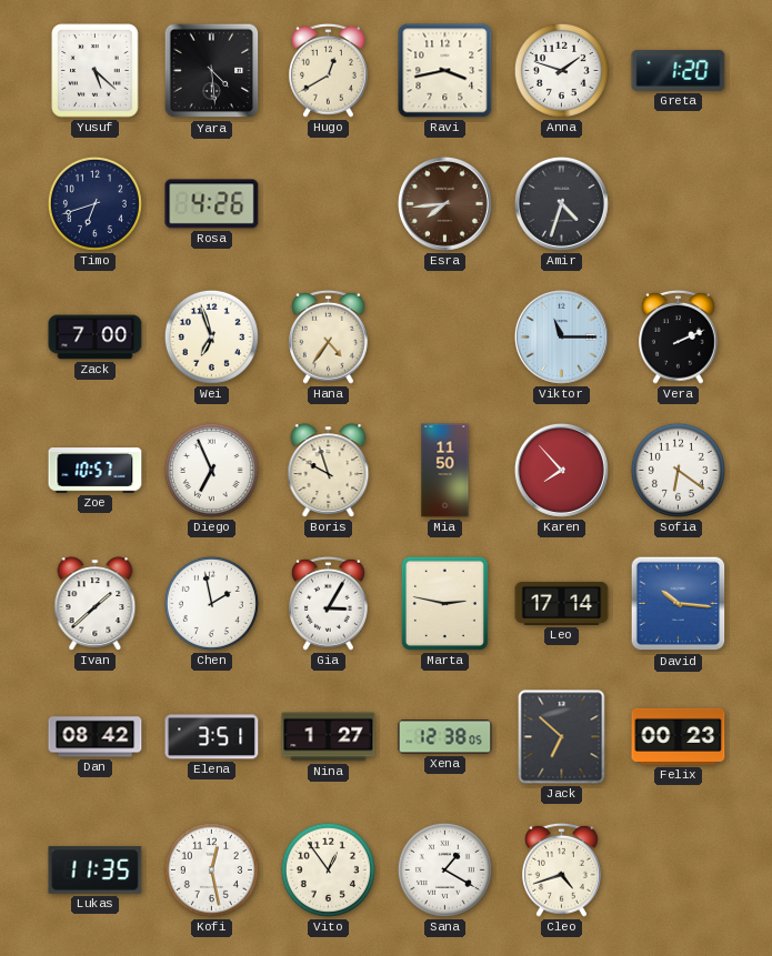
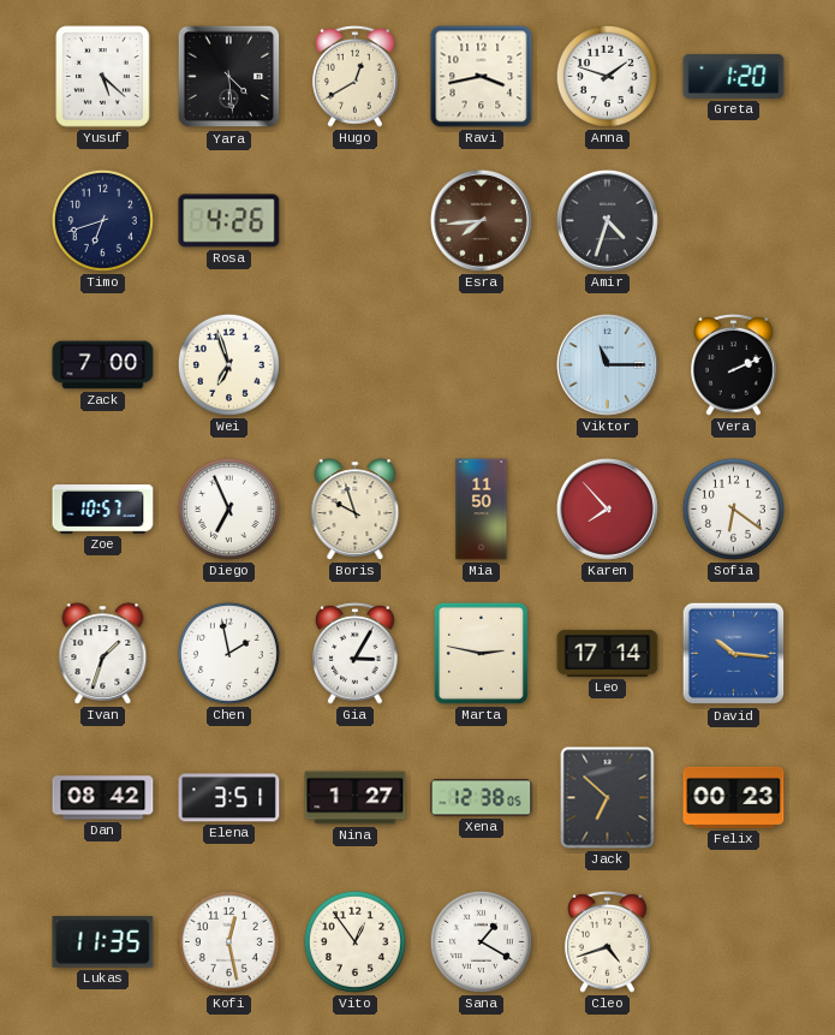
Hana: 4:36 -> none
Ivan: 1:38 -> 1:33
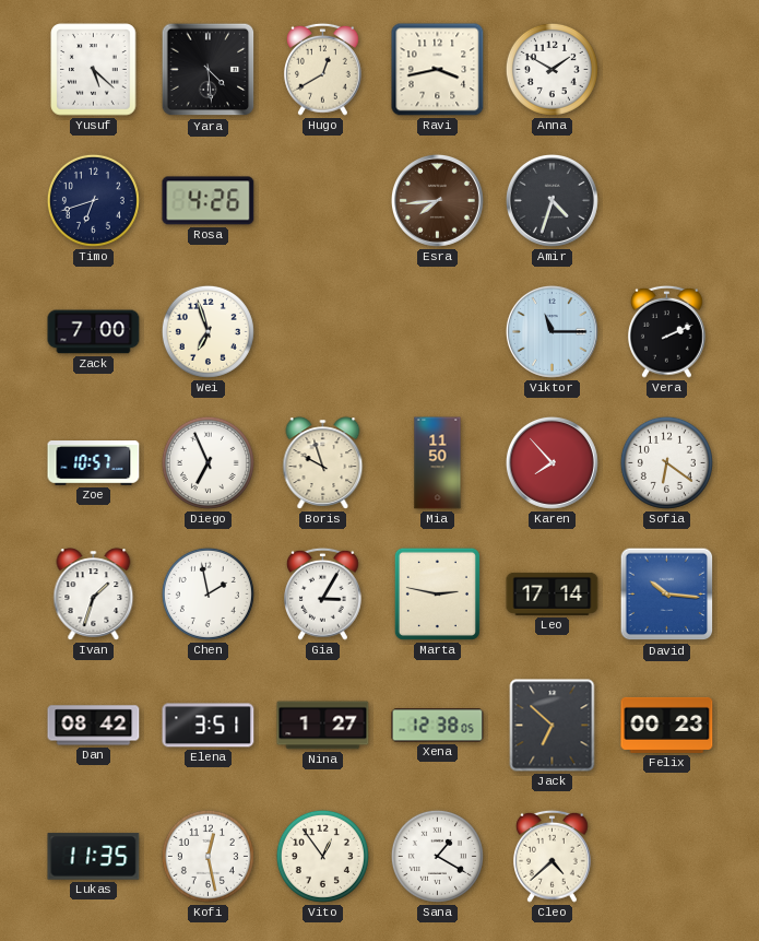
Anna: 1:48 -> 1:50
Greta: 1:20 -> none
Cleo: 4:42 -> 4:38
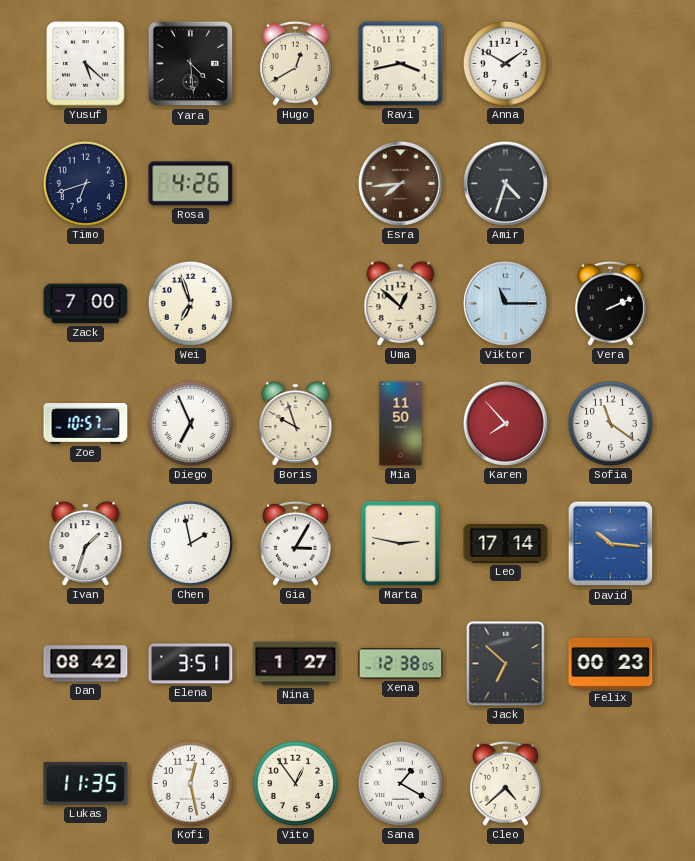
Uma: none -> 12:52
Sofia: 6:21 -> 11:21
